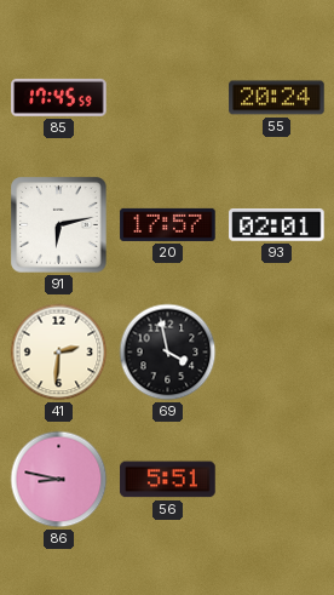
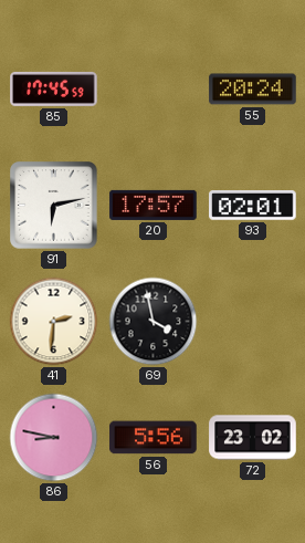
56: 5:51 -> 5:56
72: none -> 23:02
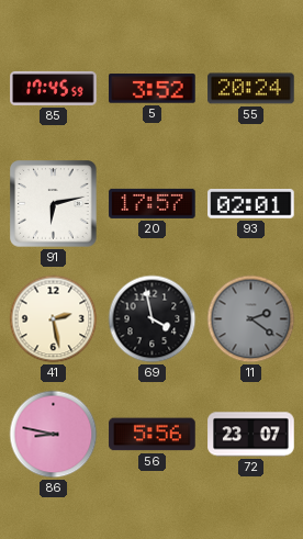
5: none -> 3:52
41: 2:31 -> 2:28
11: none -> 2:21
72: 23:02 -> 23:07
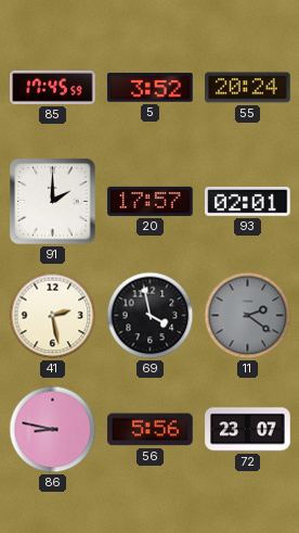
91: 6:13 -> 2:00
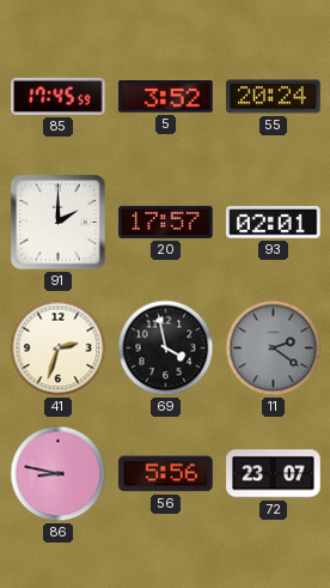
41: 2:28 -> 2:33
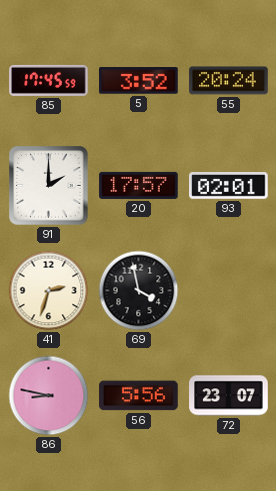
11: 2:21 -> none
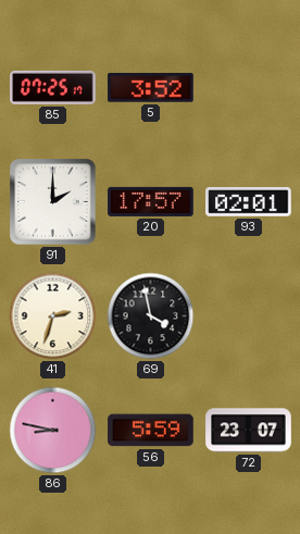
85: 17:45 -> 07:25
55: 20:24 -> none
56: 5:56 -> 5:59
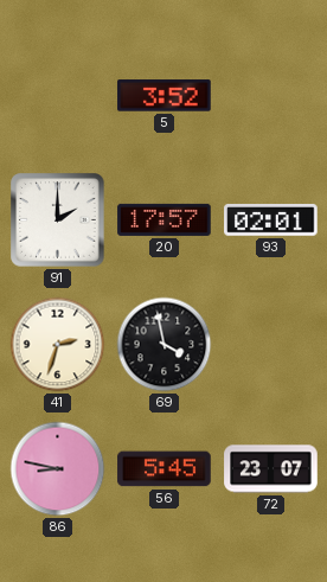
85: 07:25 -> none
56: 5:59 -> 5:45
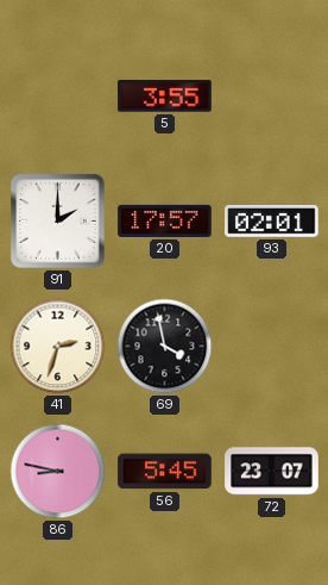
5: 3:52 -> 3:55
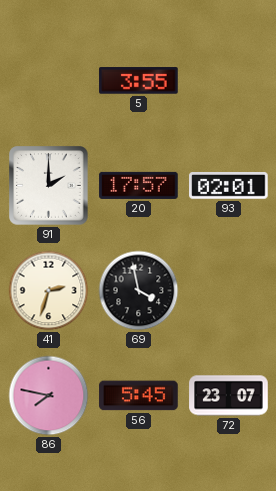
86: 8:47 -> 7:47
